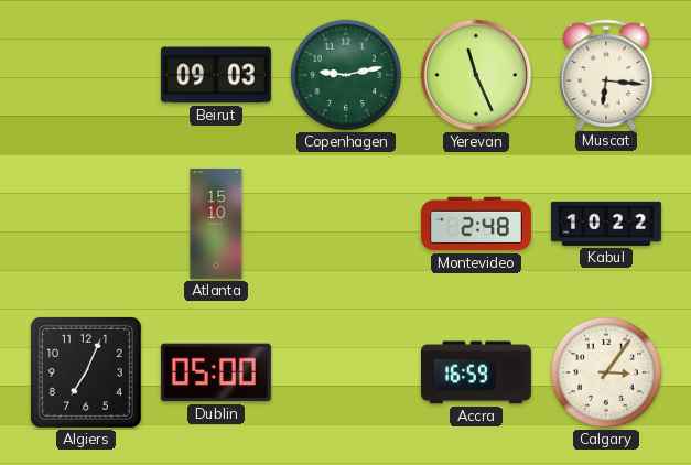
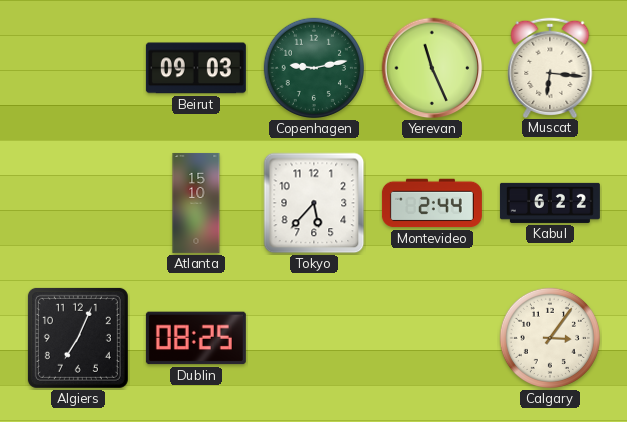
Tokyo: none -> 5:37
Montevideo: 2:48 -> 2:44
Kabul: 10:22 -> 6:22
Dublin: 05:00 -> 08:25
Accra: 16:59 -> none
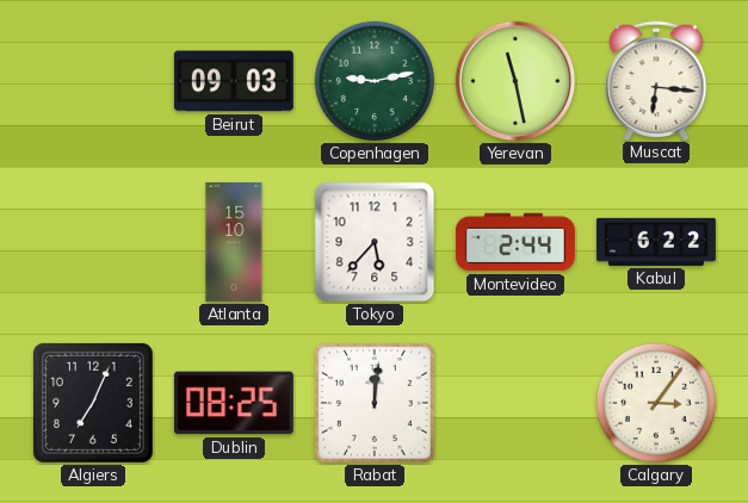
Yerevan: 11:26 -> 11:28
Rabat: none -> 12:01
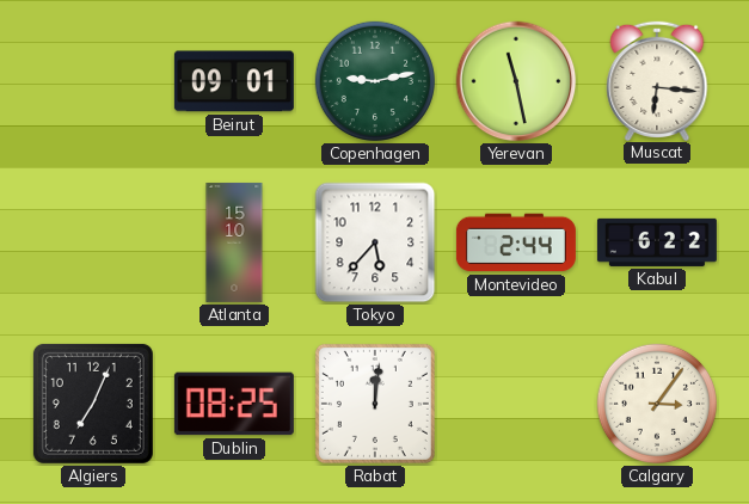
Beirut: 09:03 -> 09:01
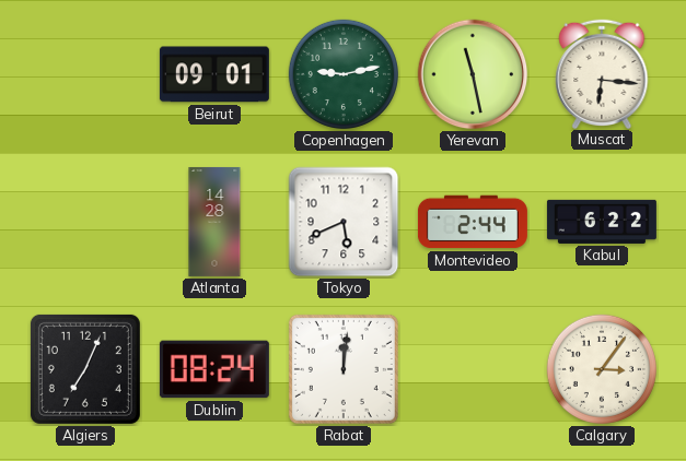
Atlanta: 15:10 -> 14:28
Tokyo: 5:37 -> 5:41
Dublin: 08:25 -> 08:24
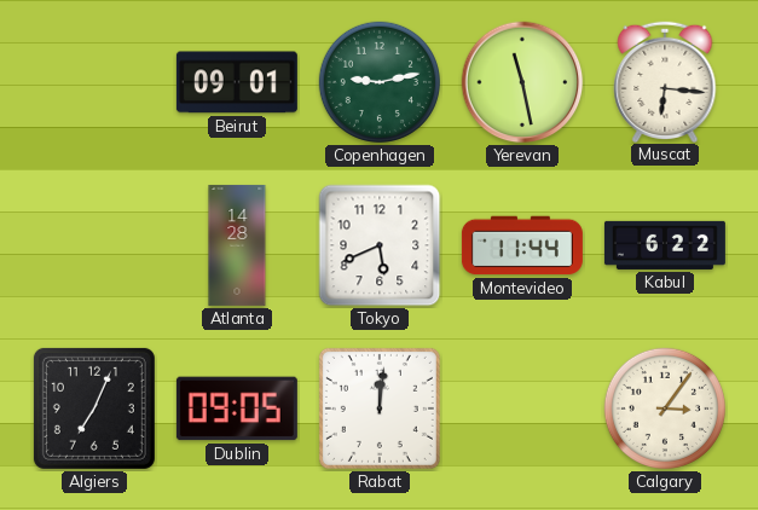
Montevideo: 2:44 -> 11:44
Dublin: 08:24 -> 09:05
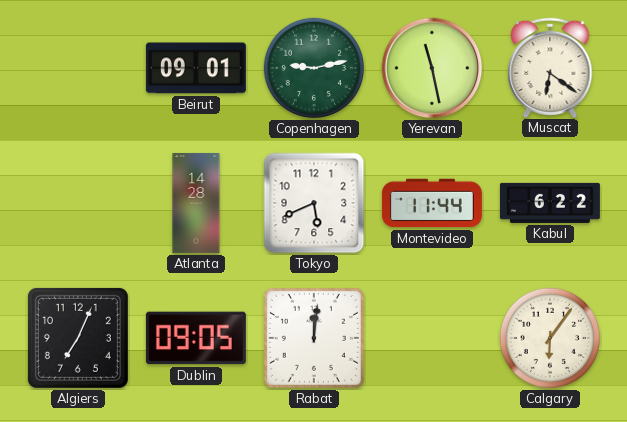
Muscat: 6:16 -> 6:21
Calgary: 3:06 -> 6:06
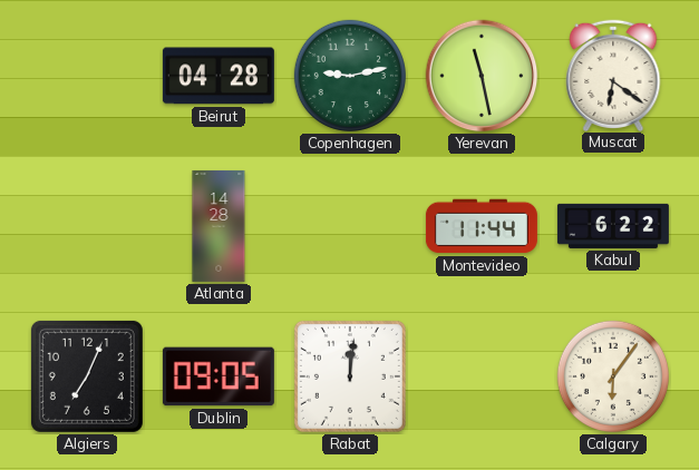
Beirut: 09:01 -> 04:28
Tokyo: 5:41 -> none
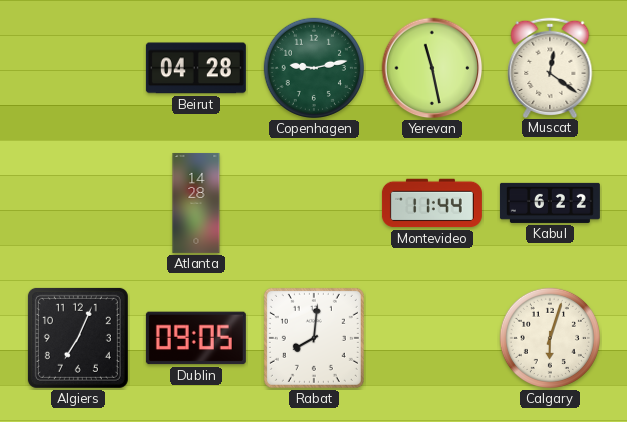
Muscat: 6:21 -> 12:21
Rabat: 12:01 -> 8:01
Calgary: 6:06 -> 6:03
